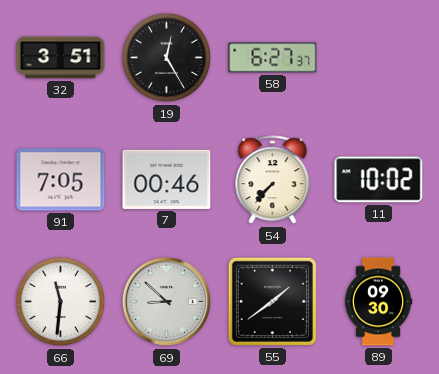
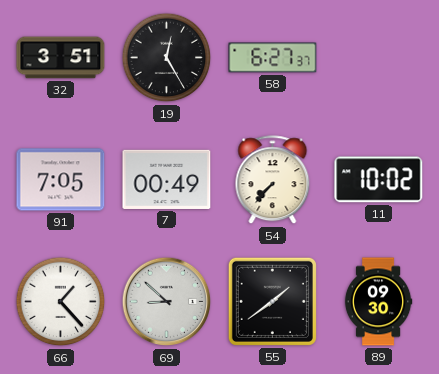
7: 00:46 -> 00:49
66: 11:31 -> 1:23
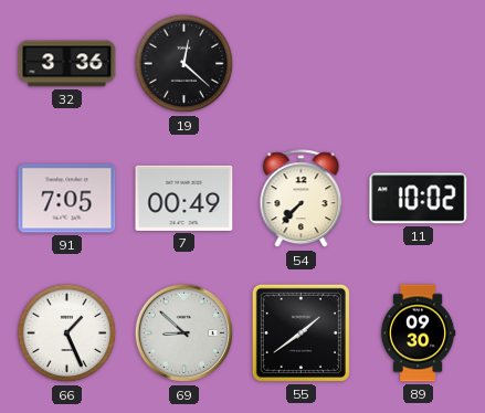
32: 3:51 -> 3:36
19: 12:25 -> 12:22
58: 6:27 -> none
66: 1:23 -> 1:26
